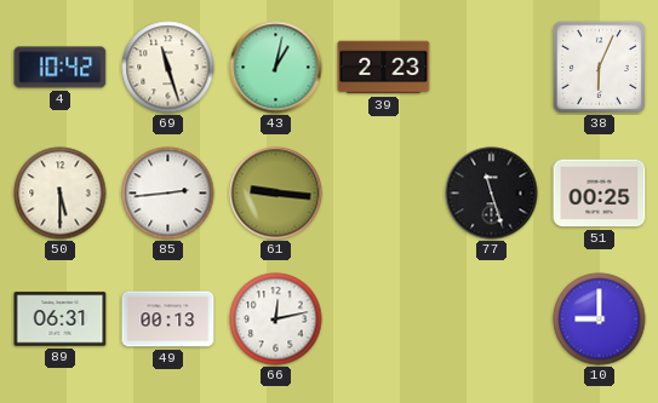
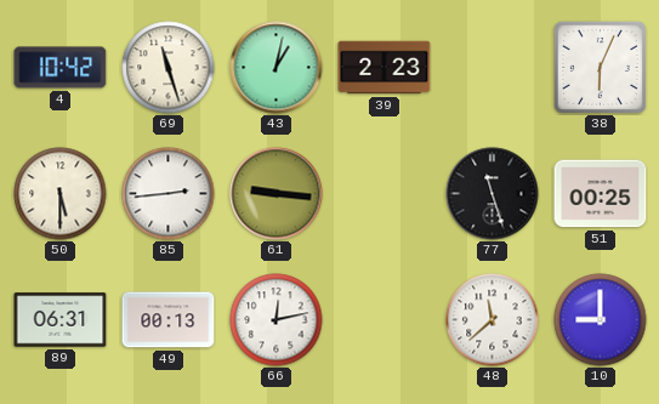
48: none -> 11:38
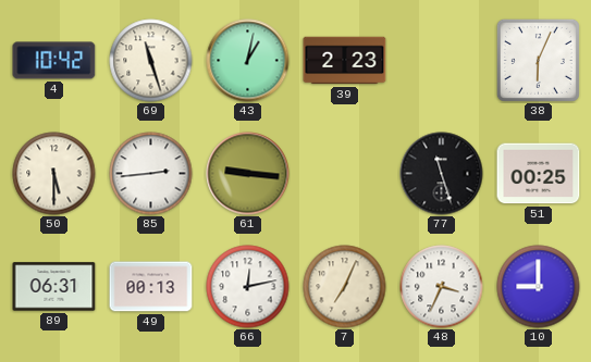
7: none -> 7:04
48: 11:38 -> 3:34
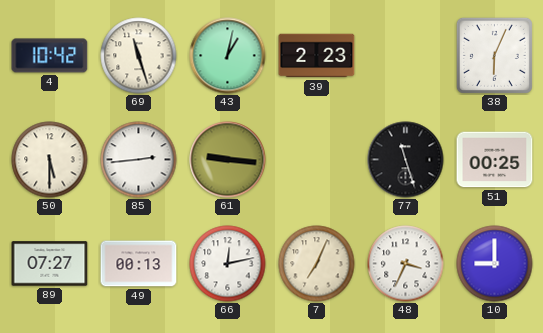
89: 06:31 -> 07:27
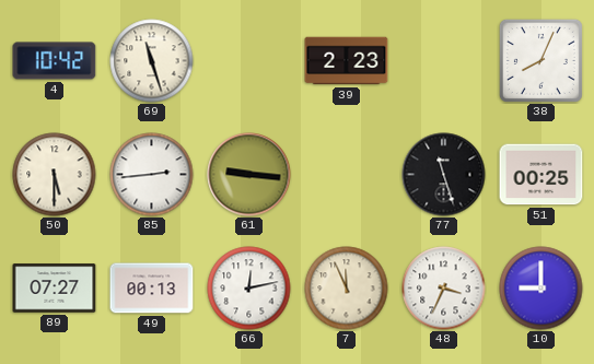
43: 1:02 -> none
38: 6:04 -> 8:04
7: 7:04 -> 11:56
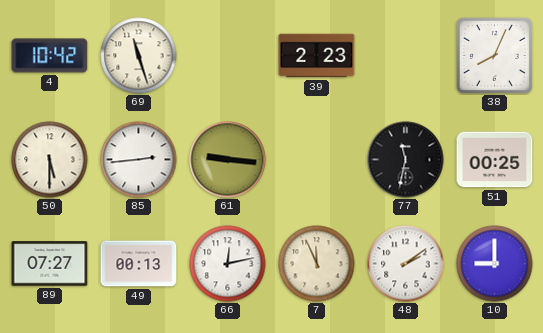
77: 11:27 -> 11:32
48: 3:34 -> 2:09
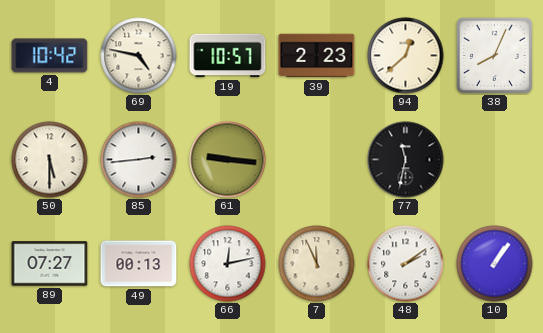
69: 11:27 -> 4:47
19: none -> 10:57
94: none -> 12:38
51: 00:25 -> none
10: 9:00 -> 1:06
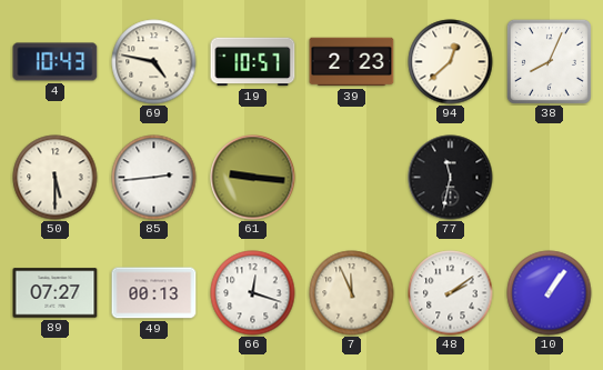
4: 10:42 -> 10:43
66: 12:13 -> 12:18
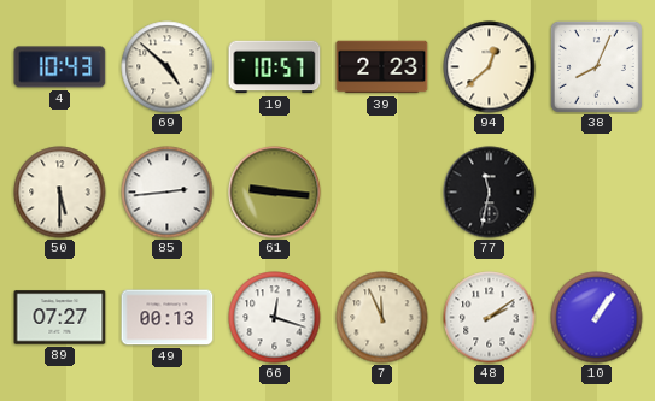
69: 4:47 -> 4:52
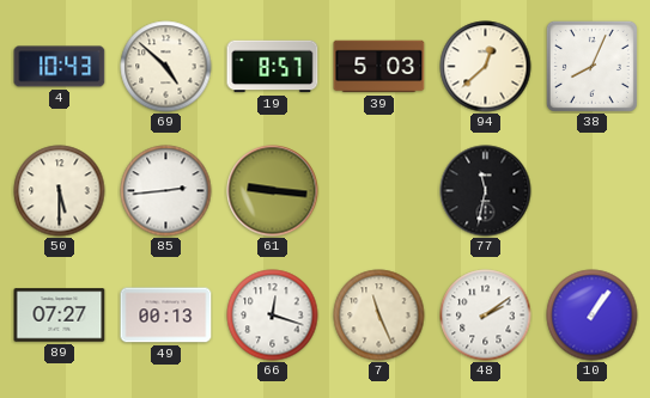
19: 10:57 -> 8:57
39: 2:23 -> 5:03
7: 11:56 -> 11:26
